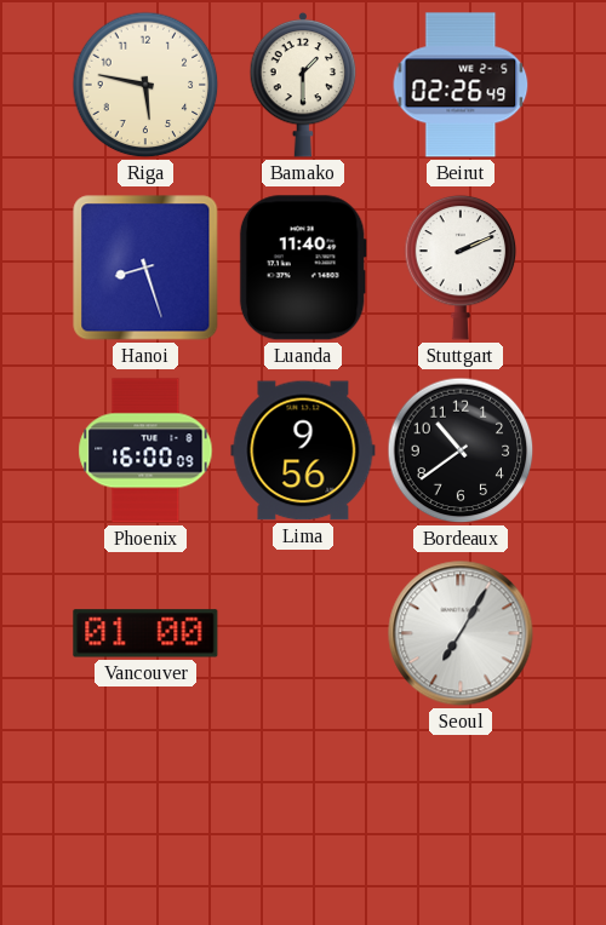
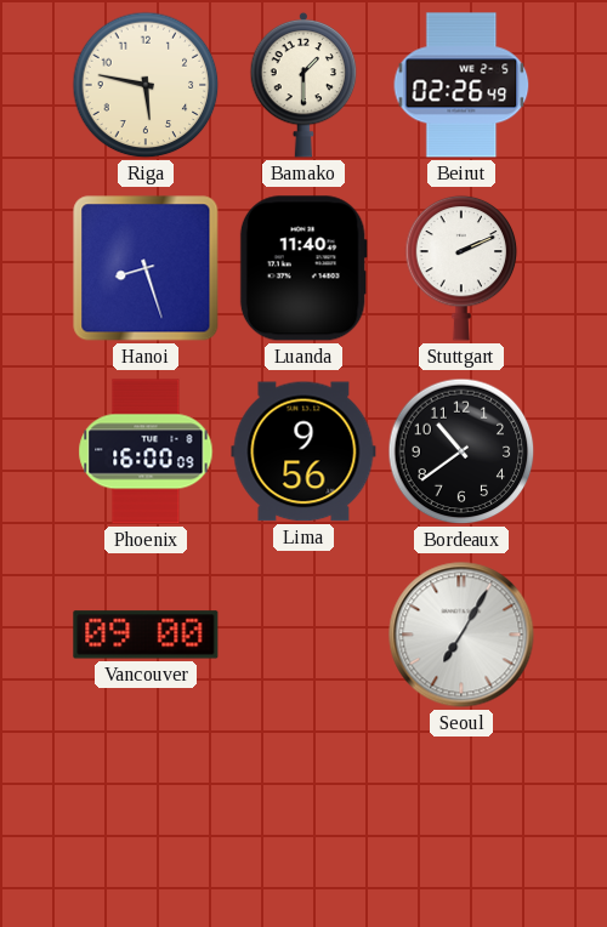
Vancouver: 01:00 -> 09:00
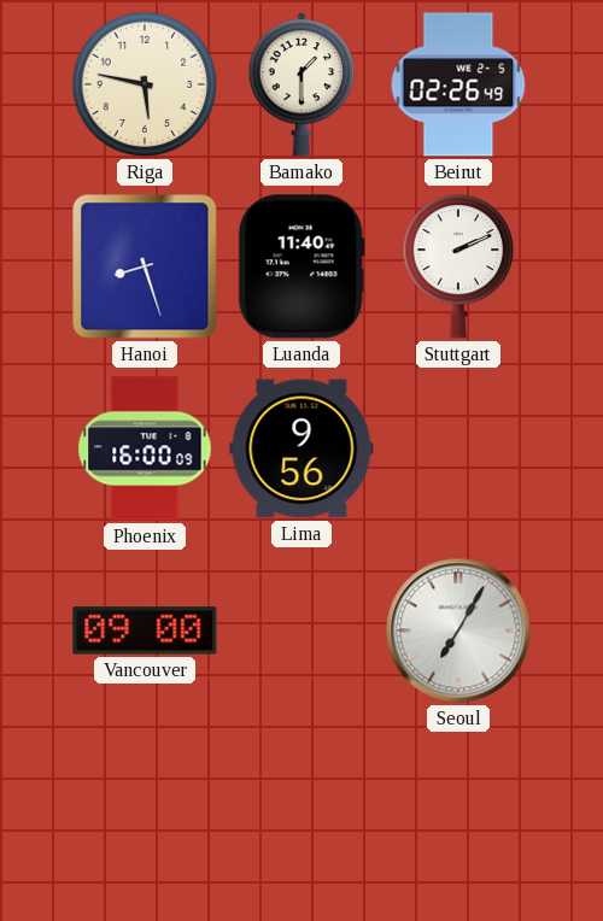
Bordeaux: 10:39 -> none
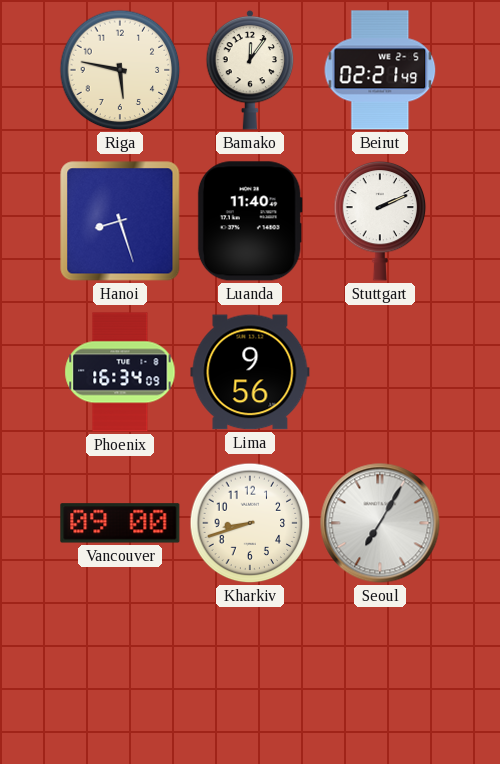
Bamako: 1:30 -> 12:06
Beirut: 02:26 -> 02:21
Phoenix: 16:00 -> 16:34
Kharkiv: none -> 8:42
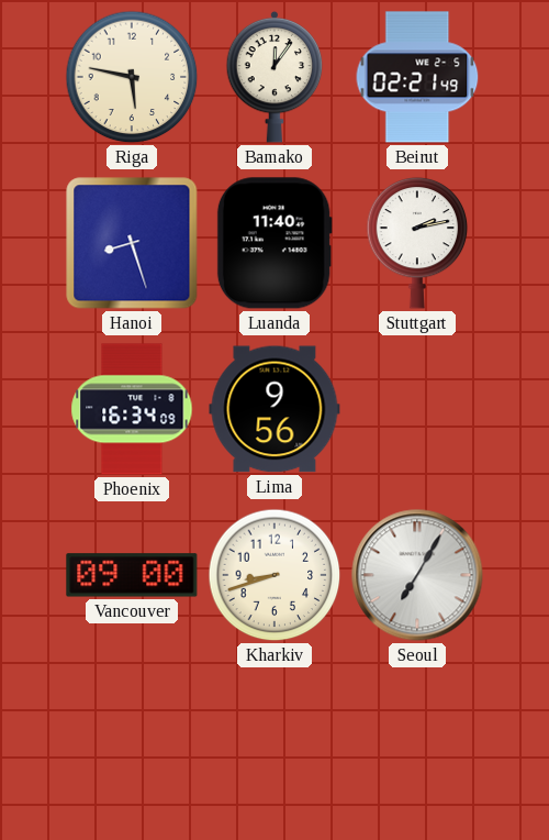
Stuttgart: 2:11 -> 2:13
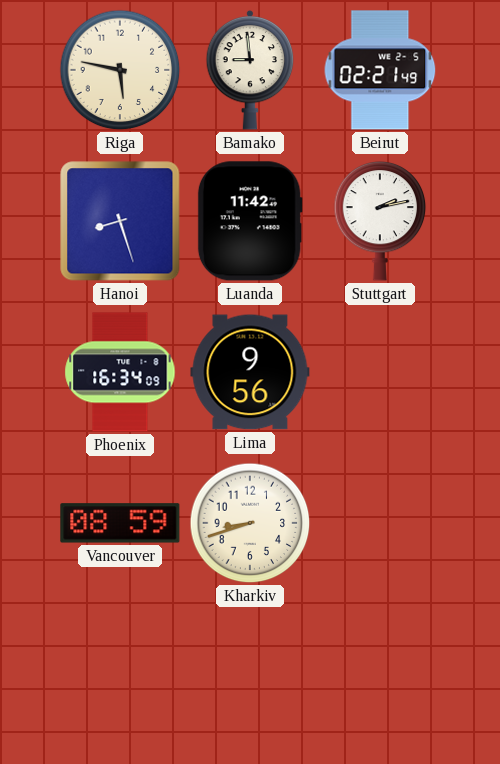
Bamako: 12:06 -> 8:59
Luanda: 11:40 -> 11:42
Vancouver: 09:00 -> 08:59
Seoul: 7:05 -> none
